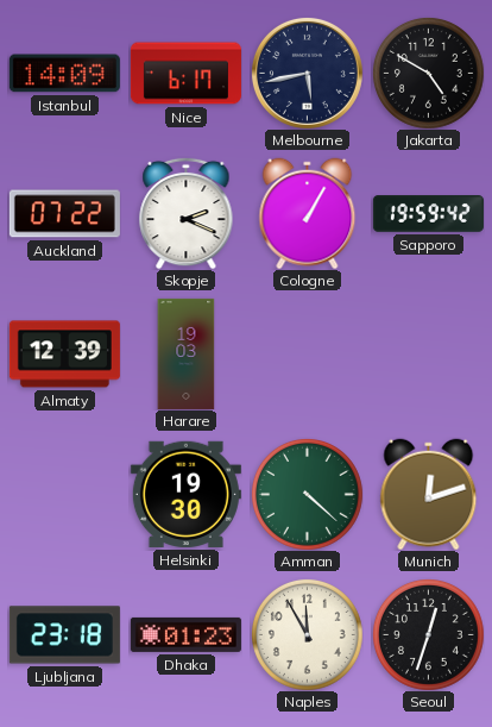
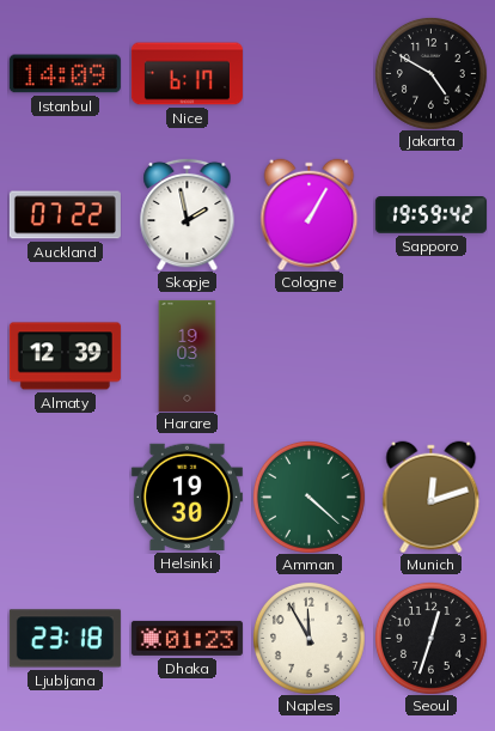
Melbourne: 5:43 -> none
Skopje: 2:19 -> 1:58
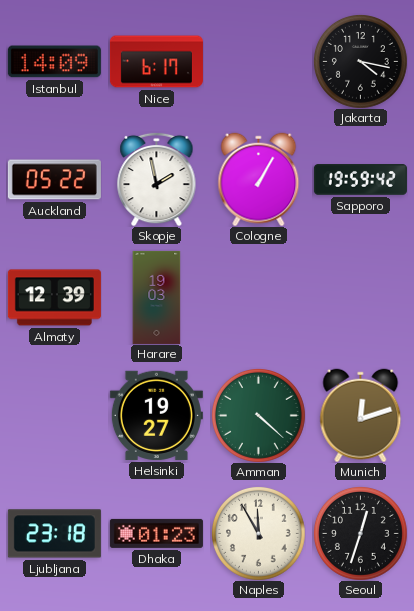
Jakarta: 4:50 -> 4:17
Auckland: 07:22 -> 05:22
Helsinki: 19:30 -> 19:27
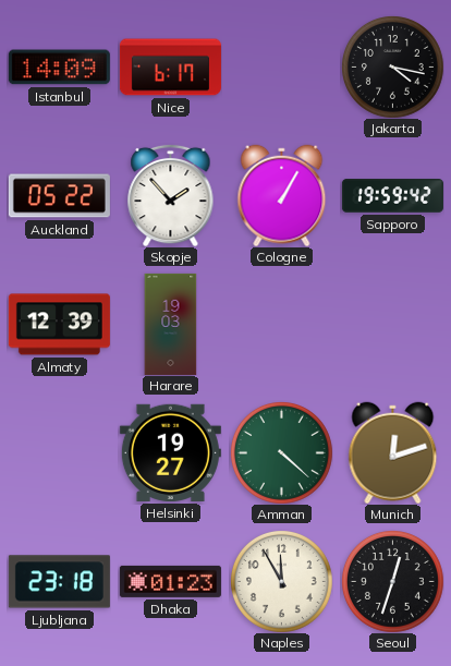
Skopje: 1:58 -> 1:53
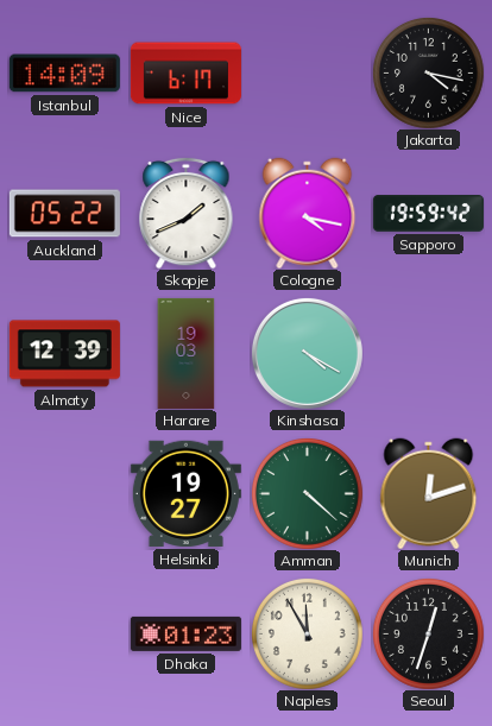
Skopje: 1:53 -> 1:41
Cologne: 1:05 -> 4:17
Kinshasa: none -> 4:20
Ljubljana: 23:18 -> none
